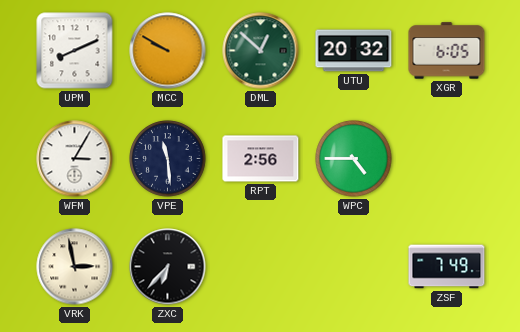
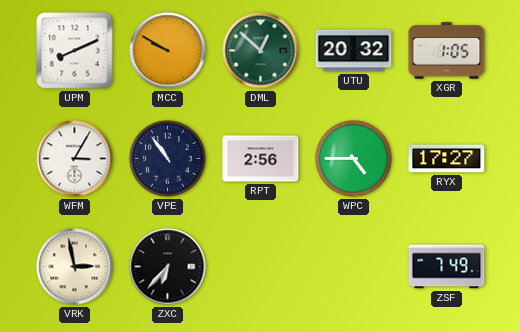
XGR: 6:05 -> 1:05
VPE: 11:29 -> 10:54
RYX: none -> 17:27
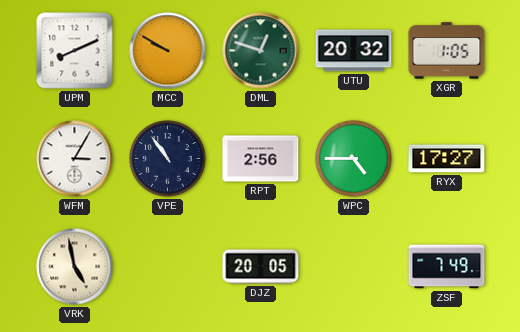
DML: 12:52 -> 12:48
VRK: 2:58 -> 4:58
ZXC: 6:37 -> none
DJZ: none -> 20:05
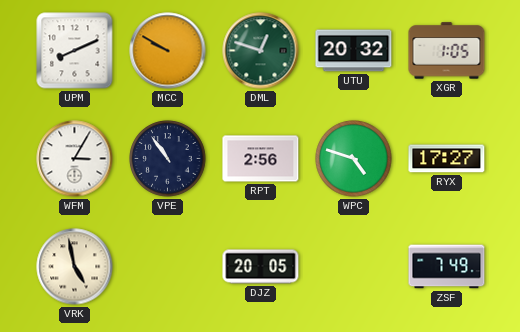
WPC: 4:45 -> 4:48
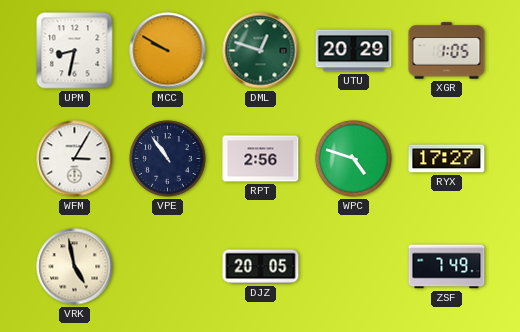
UPM: 8:11 -> 8:32
UTU: 20:32 -> 20:29
